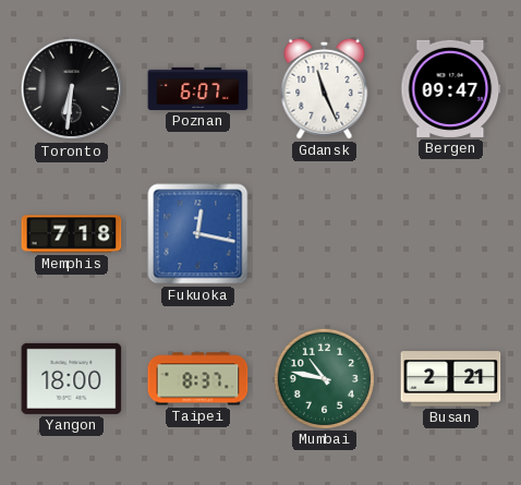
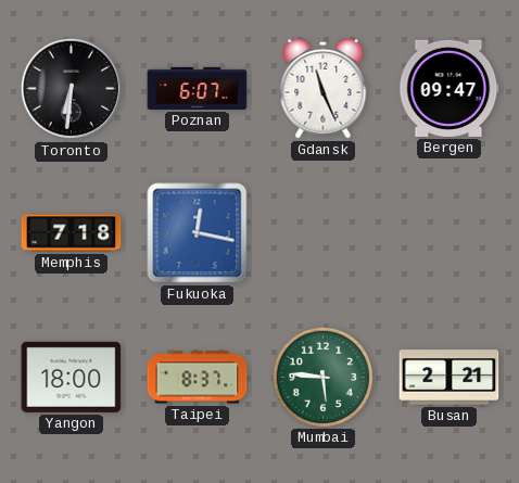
Mumbai: 10:47 -> 5:46
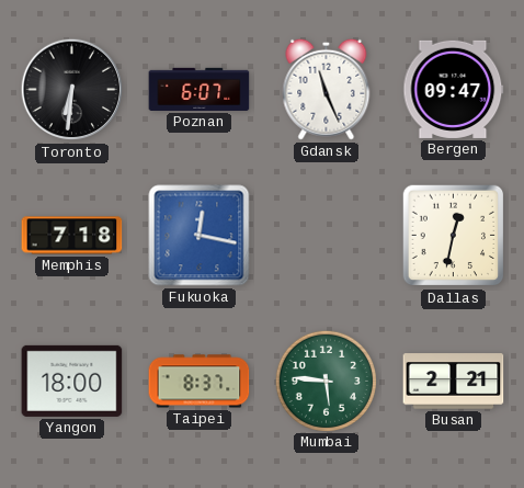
Dallas: none -> 12:32
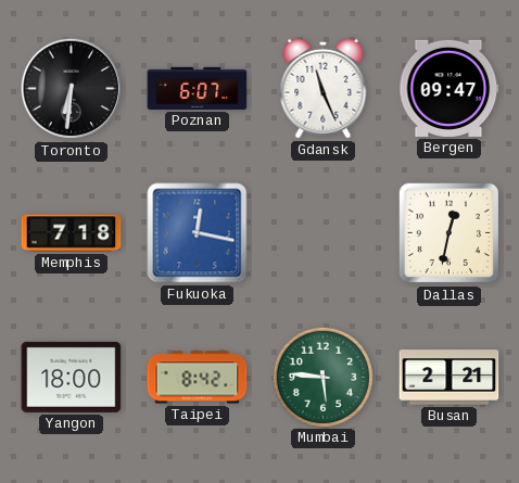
Taipei: 8:37 -> 8:42
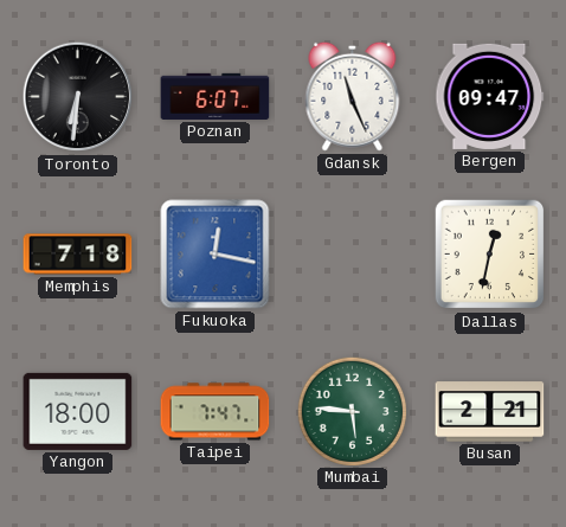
Taipei: 8:42 -> 7:47
